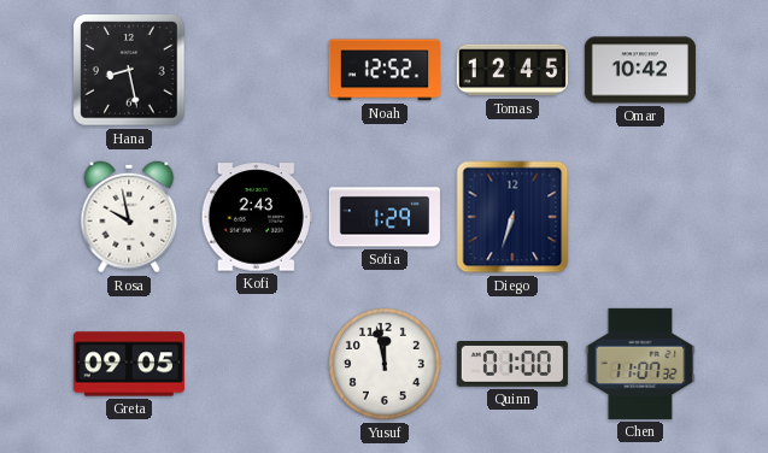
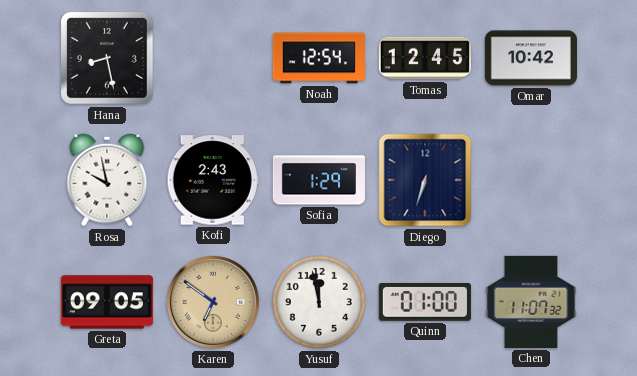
Noah: 12:52 -> 12:54
Karen: none -> 6:51
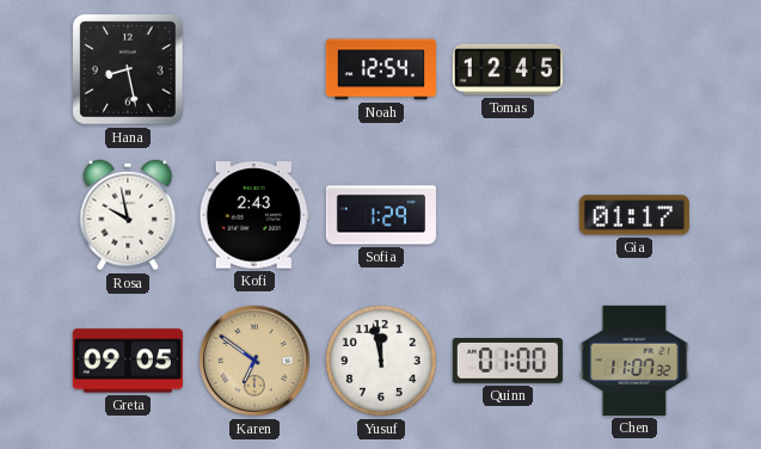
Omar: 10:42 -> none
Diego: 6:33 -> none
Gia: none -> 01:17
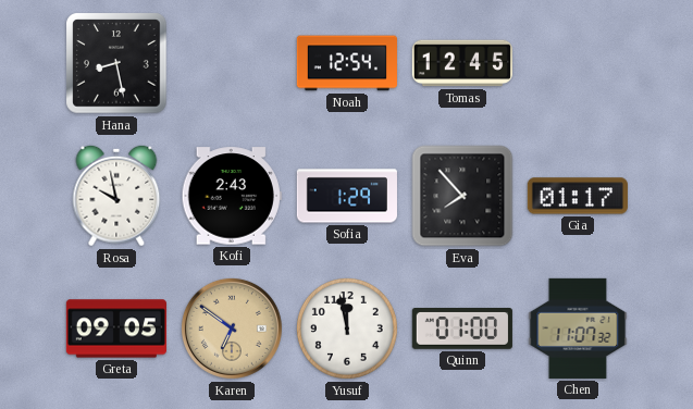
Eva: none -> 7:53
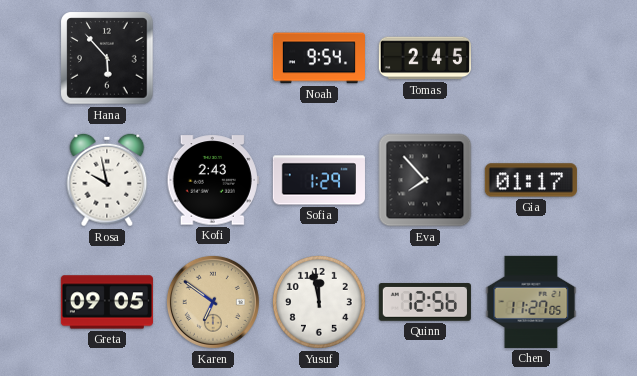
Hana: 8:28 -> 5:53
Noah: 12:54 -> 9:54
Tomas: 12:45 -> 2:45
Quinn: 01:00 -> 12:56
Chen: 11:07 -> 11:27
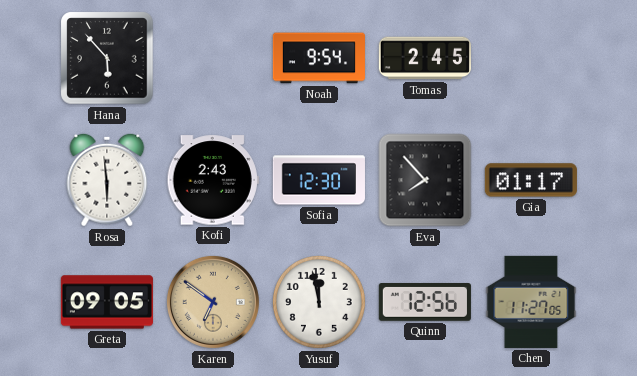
Rosa: 9:58 -> 5:59
Sofia: 1:29 -> 12:30
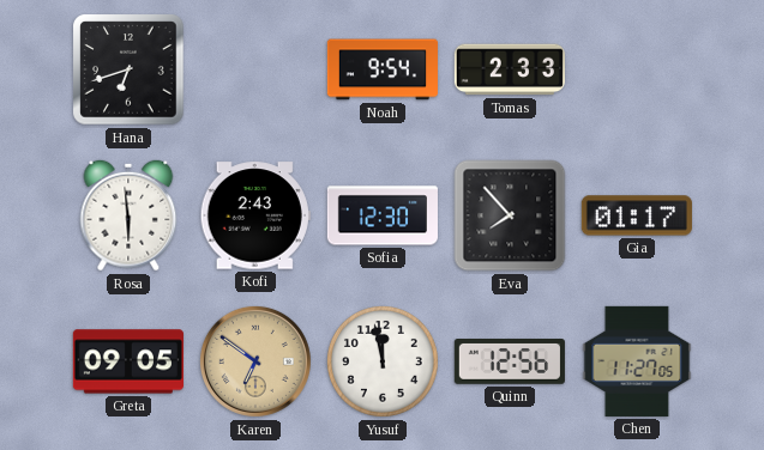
Hana: 5:53 -> 6:42
Tomas: 2:45 -> 2:33
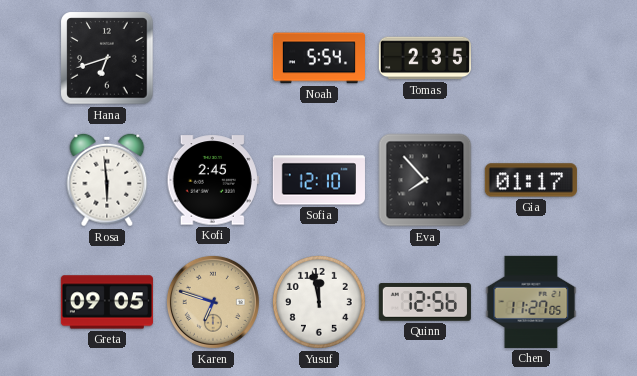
Noah: 9:54 -> 5:54
Tomas: 2:33 -> 2:35
Kofi: 2:43 -> 2:45
Sofia: 12:30 -> 12:10
Karen: 6:51 -> 6:48
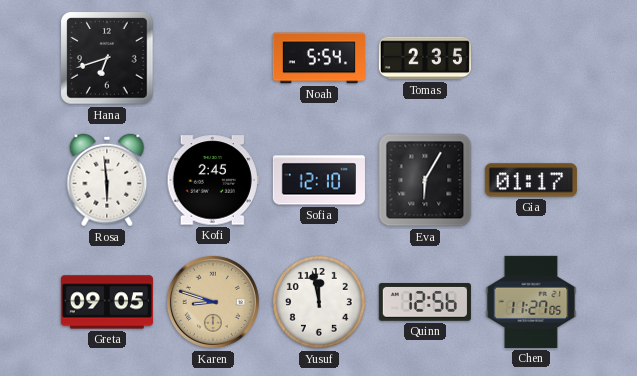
Eva: 7:53 -> 6:05
Karen: 6:48 -> 8:48
